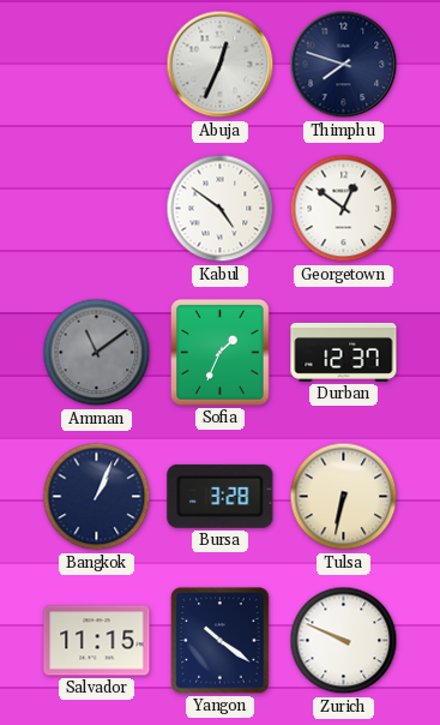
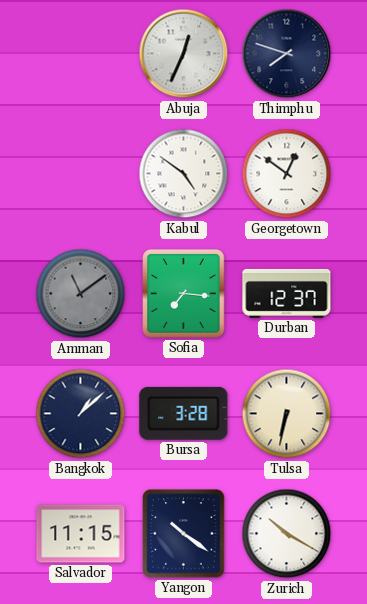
Sofia: 1:34 -> 7:16
Bangkok: 1:04 -> 1:08
Zurich: 9:49 -> 10:20
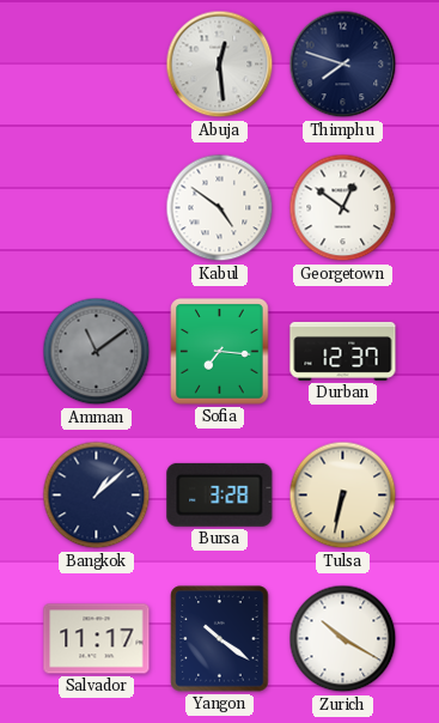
Abuja: 12:34 -> 12:29
Salvador: 11:15 -> 11:17
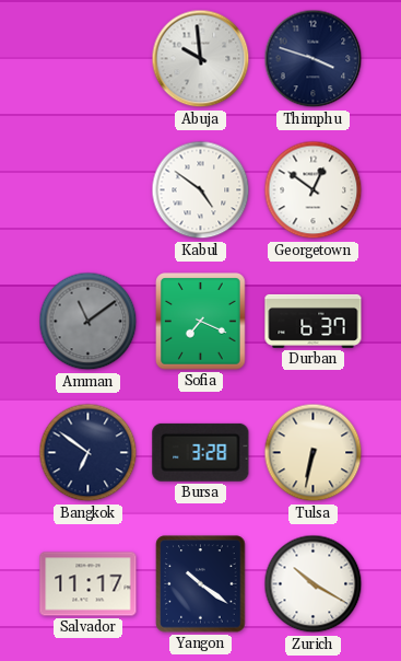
Abuja: 12:29 -> 9:59
Thimphu: 7:48 -> 3:48
Sofia: 7:16 -> 7:19
Durban: 12:37 -> 6:37
Bangkok: 1:08 -> 6:51
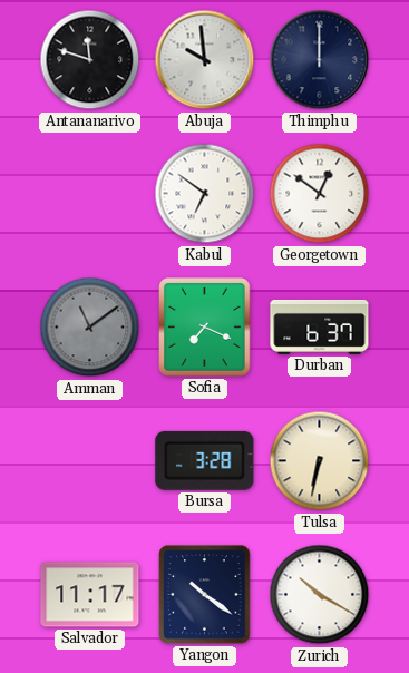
Antananarivo: none -> 11:48
Thimphu: 3:48 -> 12:00
Kabul: 4:51 -> 6:51
Bangkok: 6:51 -> none
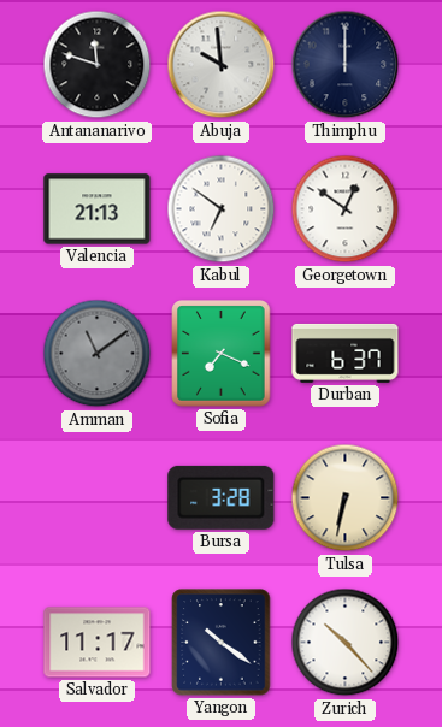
Valencia: none -> 21:13
Zurich: 10:20 -> 10:23
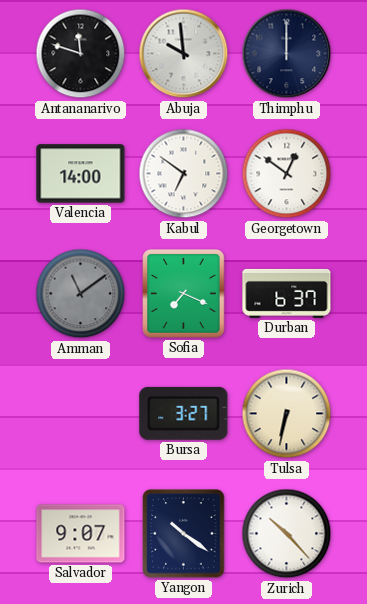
Valencia: 21:13 -> 14:00
Bursa: 3:28 -> 3:27
Salvador: 11:17 -> 9:07
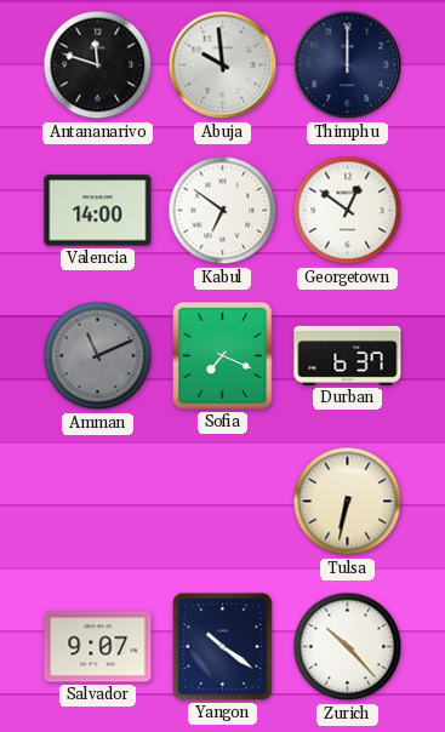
Amman: 11:09 -> 11:11
Bursa: 3:27 -> none
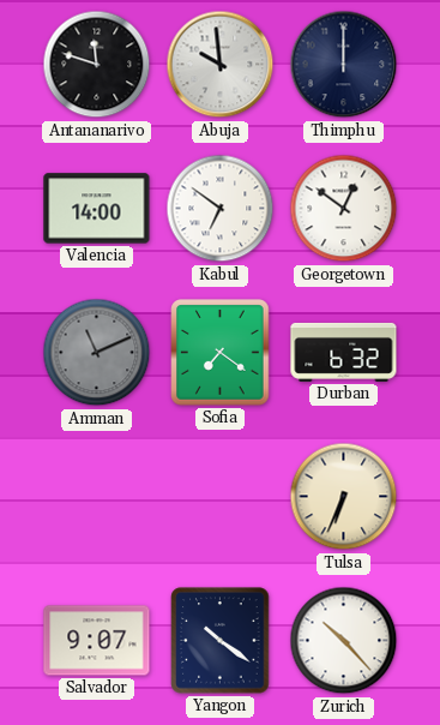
Sofia: 7:19 -> 7:21
Durban: 6:37 -> 6:32
Tulsa: 6:32 -> 6:34
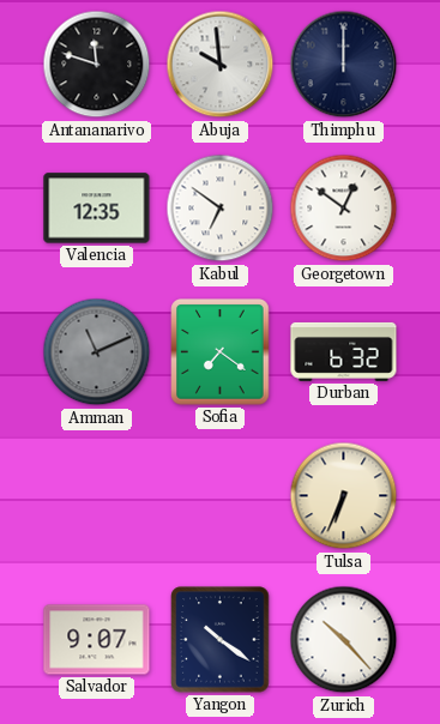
Valencia: 14:00 -> 12:35
